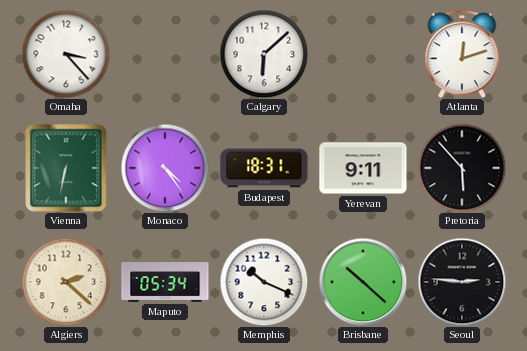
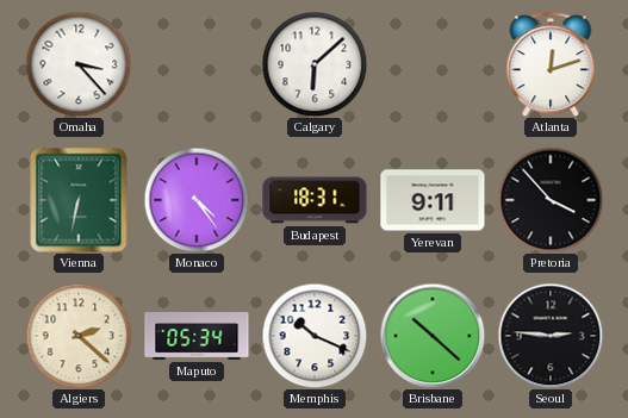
Pretoria: 5:53 -> 3:53
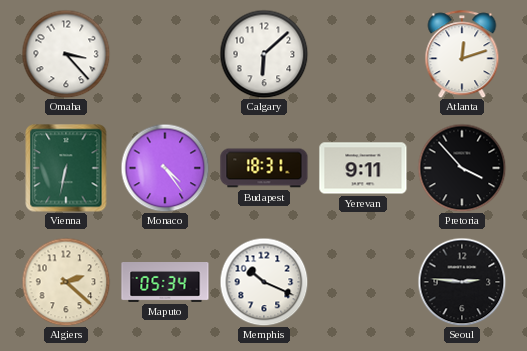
Brisbane: 10:22 -> none
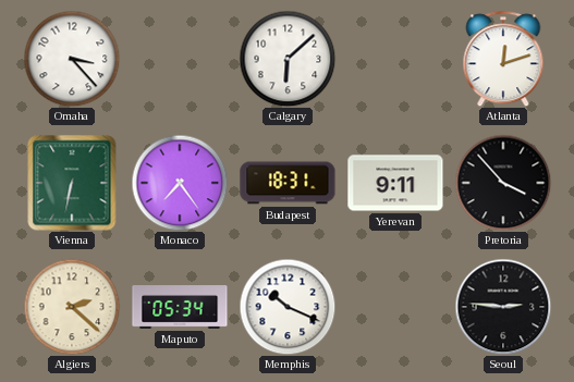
Monaco: 4:24 -> 7:24
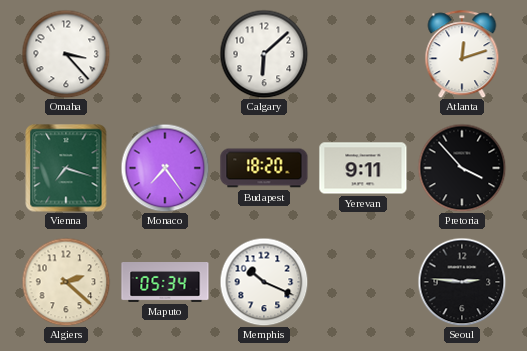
Vienna: 6:32 -> 7:18
Budapest: 18:31 -> 18:20
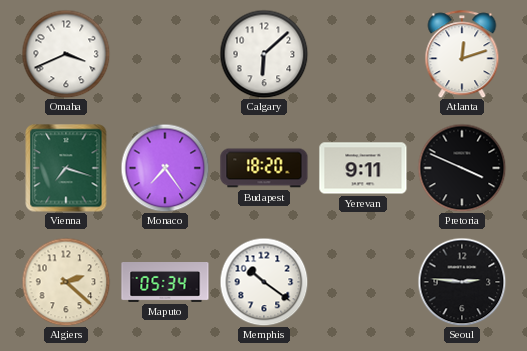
Omaha: 3:23 -> 3:41
Pretoria: 3:53 -> 3:49
Memphis: 10:19 -> 10:21
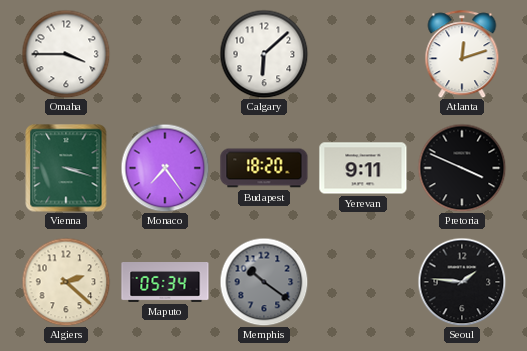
Omaha: 3:41 -> 3:45
Vienna: 7:18 -> 3:18
Memphis dial: white -> grey
Seoul: 2:46 -> 1:46
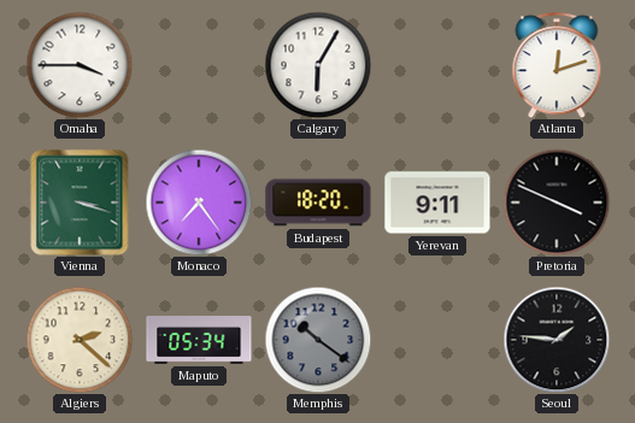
Calgary: 6:08 -> 6:05
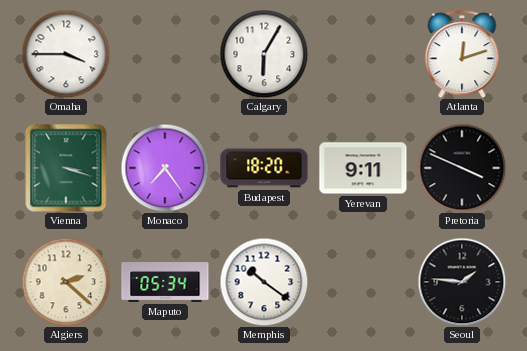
Memphis dial: grey -> white
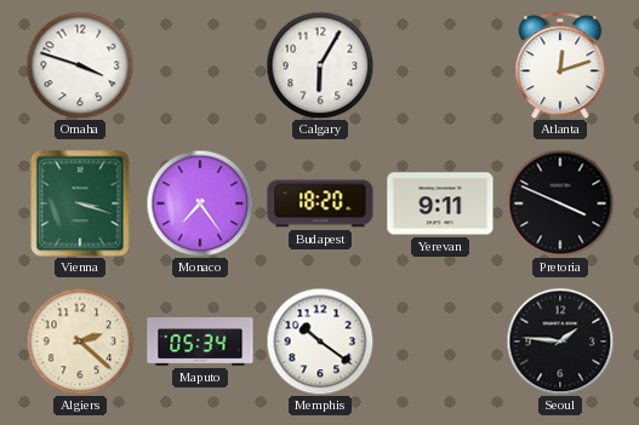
Omaha: 3:45 -> 3:48
